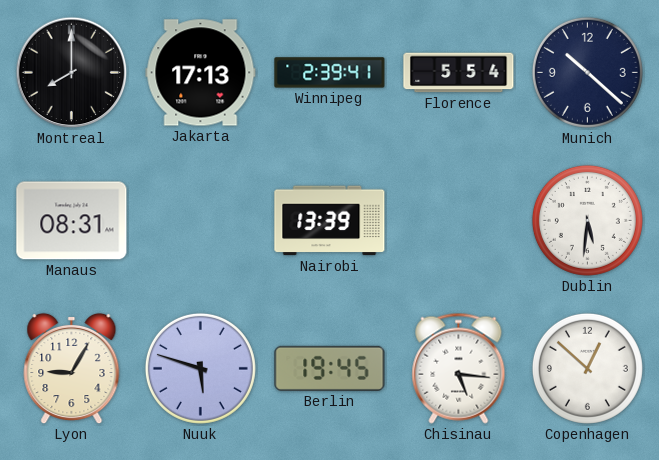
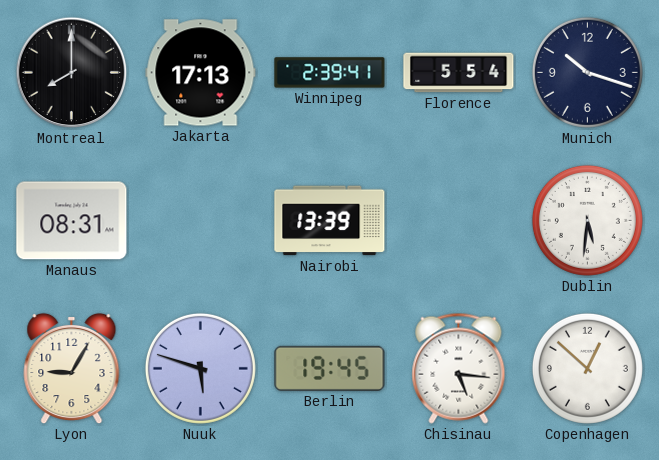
Munich: 10:22 -> 10:18
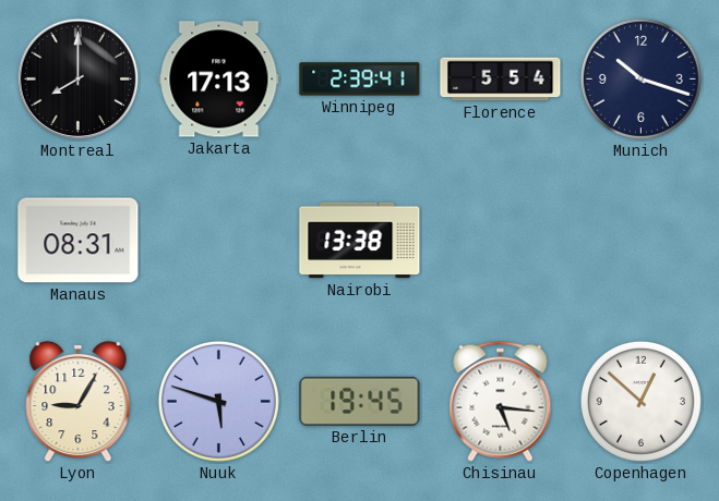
Nairobi: 13:39 -> 13:38
Dublin: 5:31 -> none
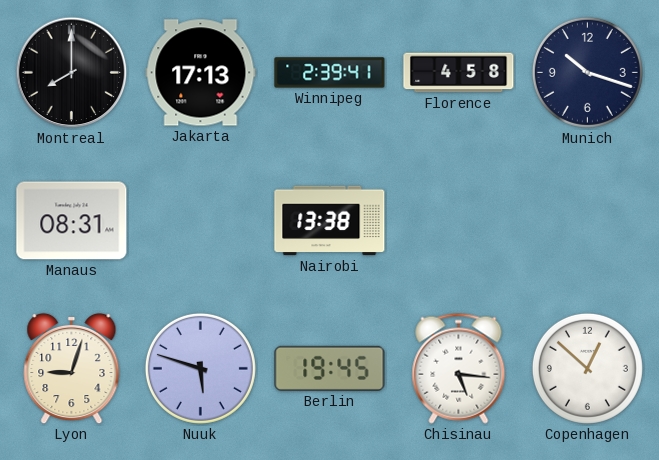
Florence: 5:54 -> 4:58
Lyon: 9:05 -> 9:03
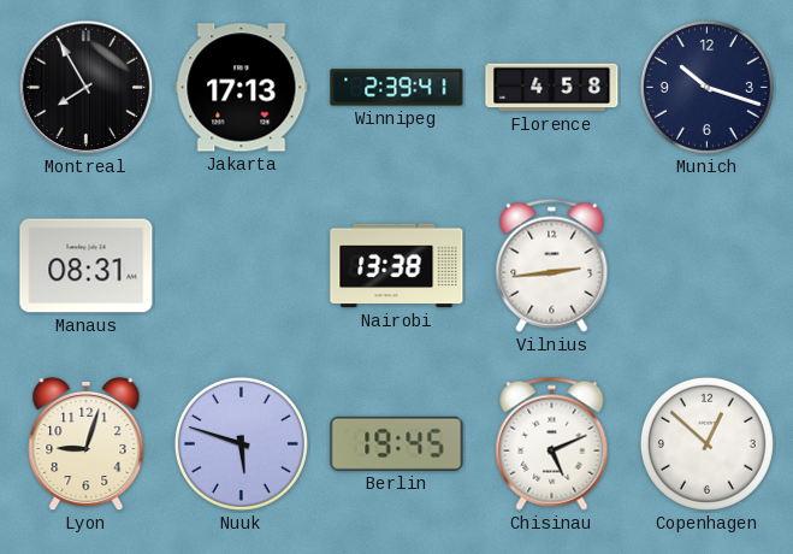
Montreal: 8:00 -> 7:55
Vilnius: none -> 2:44
Chisinau: 5:16 -> 5:11
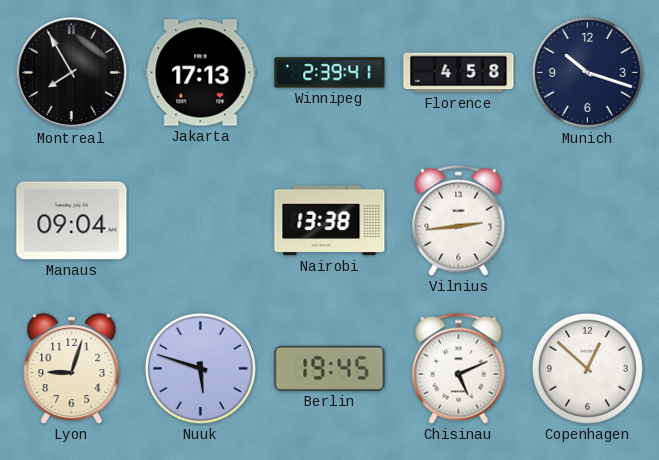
Manaus: 08:31 -> 09:04
